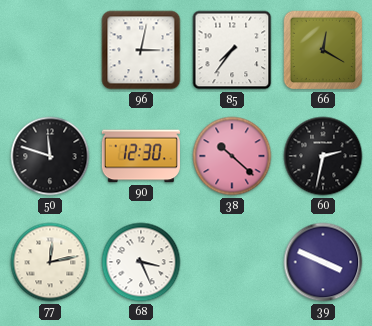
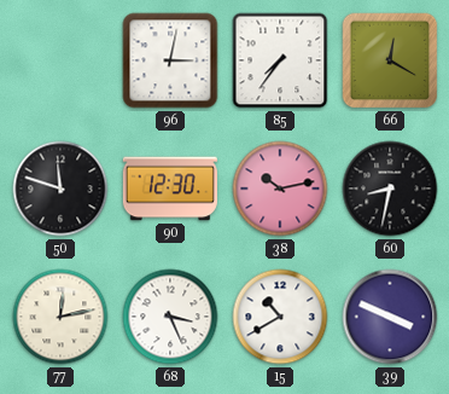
38: 10:22 -> 10:13
60: 2:32 -> 8:32
15: none -> 10:40
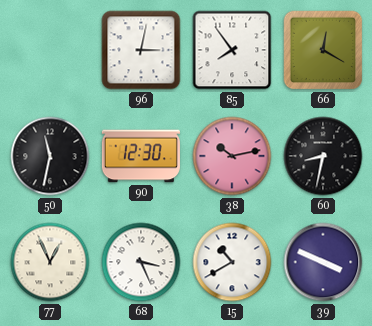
85: 7:36 -> 7:54
50: 11:48 -> 11:32
77: 12:13 -> 12:56
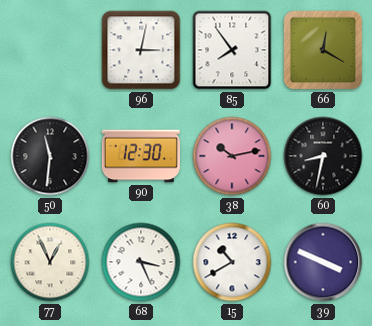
50: 11:32 -> 11:31
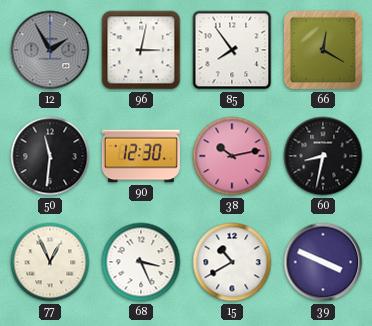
12: none -> 1:55
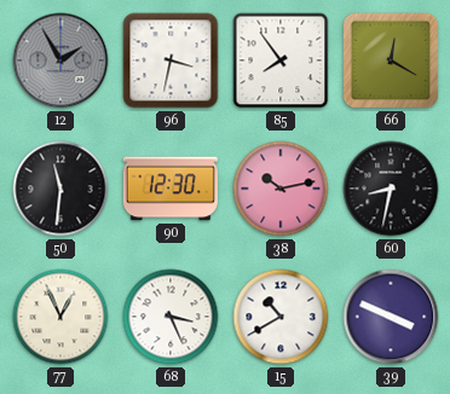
96: 3:02 -> 3:32
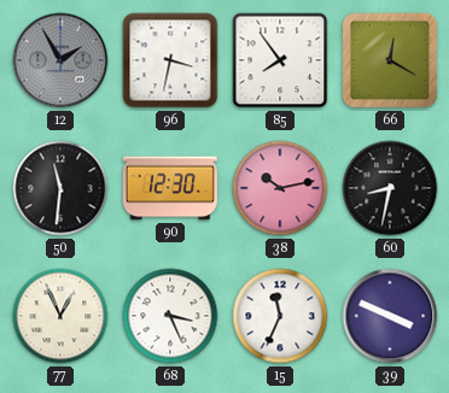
15: 10:40 -> 11:34
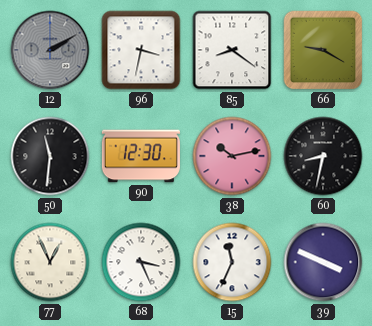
12: 1:55 -> 2:10
85: 7:54 -> 8:21
66: 12:20 -> 9:20
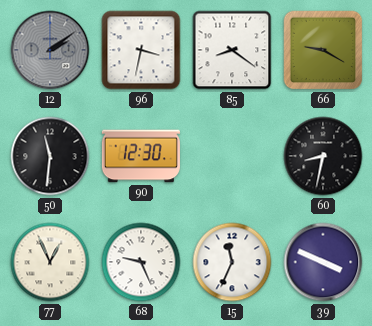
12: 2:10 -> 2:09
38: 10:13 -> none
68: 3:26 -> 9:26
